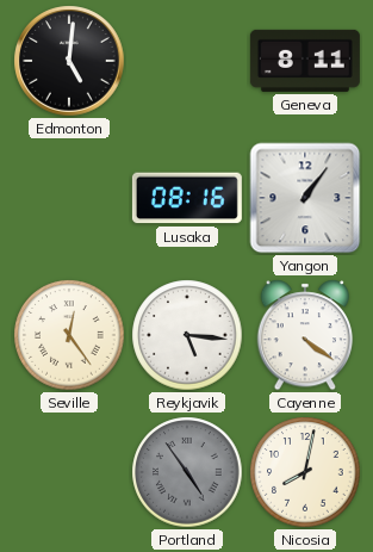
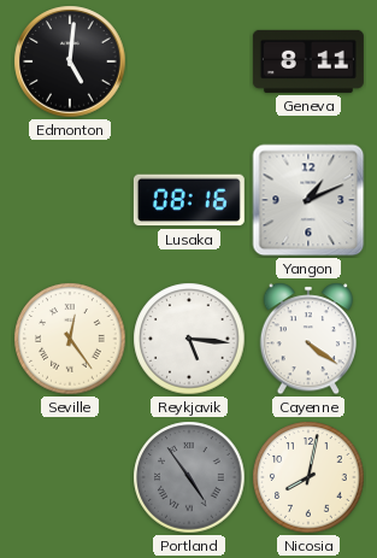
Yangon: 1:06 -> 1:11
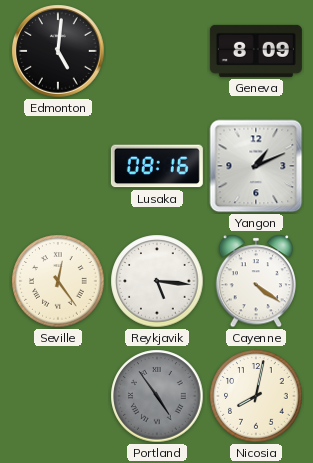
Geneva: 8:11 -> 8:09
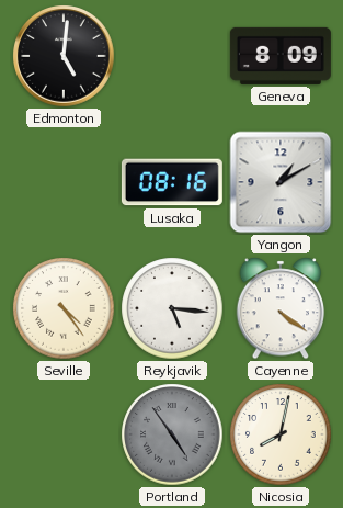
Yangon: 1:11 -> 1:10
Seville: 12:24 -> 4:24
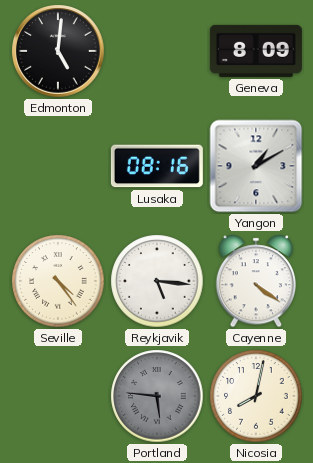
Portland: 4:54 -> 5:46
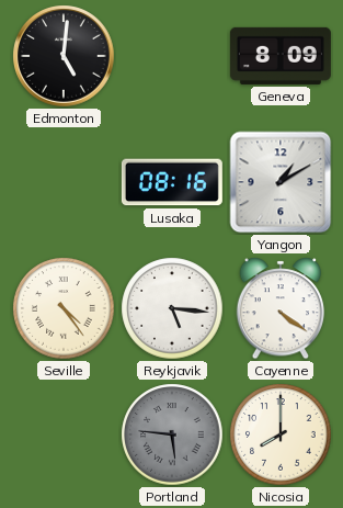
Nicosia: 8:02 -> 8:00
